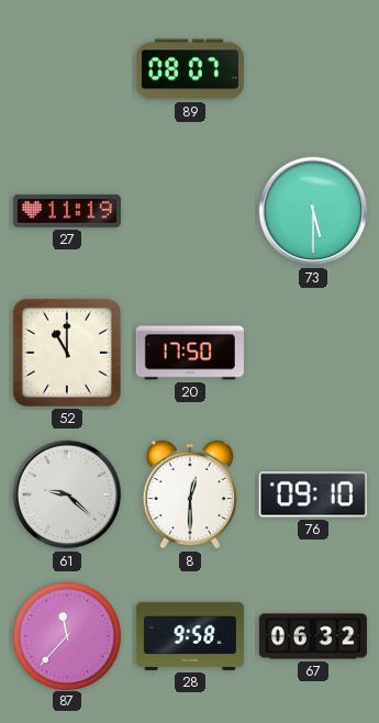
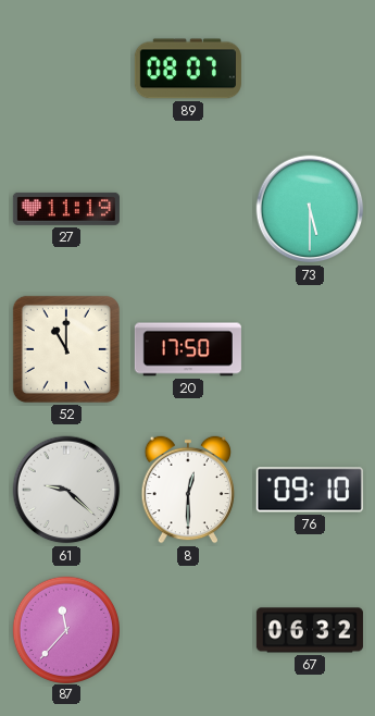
28: 9:58 -> none
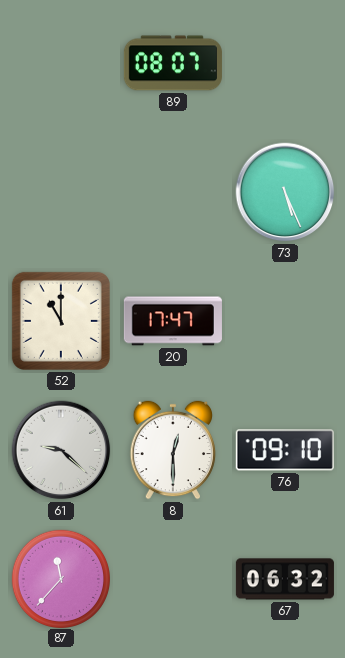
27: 11:19 -> none
73: 5:30 -> 5:26
20: 17:50 -> 17:47
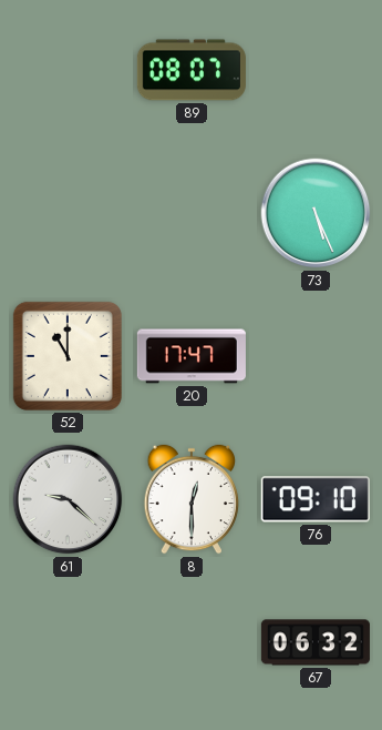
87: 11:37 -> none
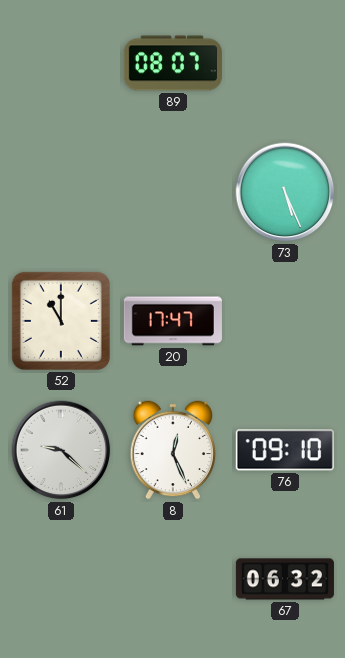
8: 12:30 -> 12:26
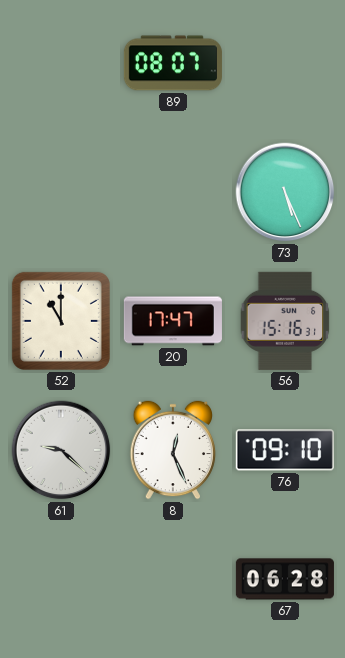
56: none -> 15:16
67: 06:32 -> 06:28
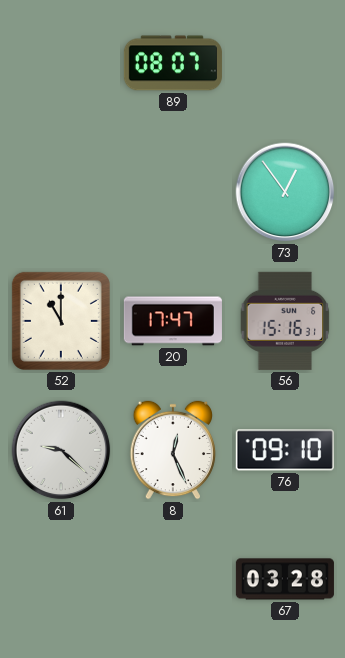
73: 5:26 -> 12:54
67: 06:28 -> 03:28
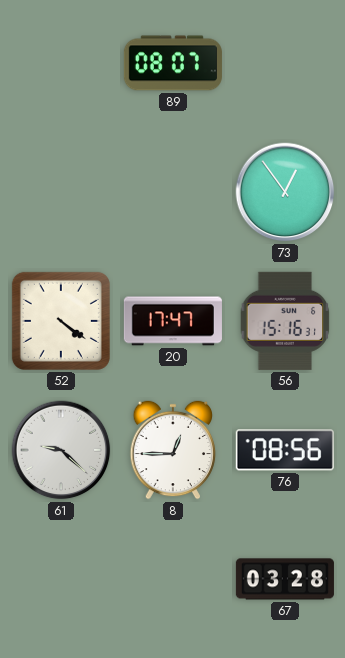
52: 11:00 -> 4:21
8: 12:26 -> 12:45
76: 09:10 -> 08:56
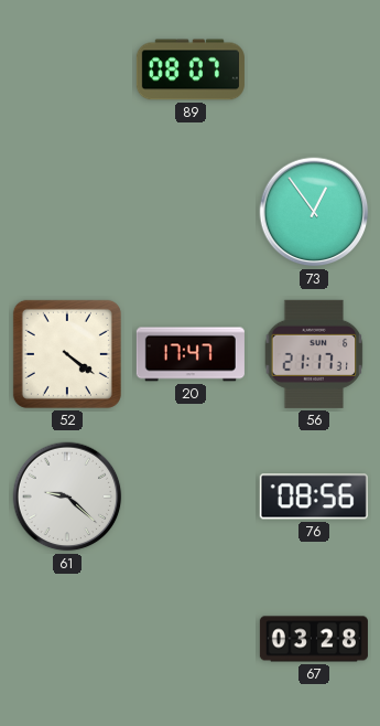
56: 15:16 -> 21:17
8: 12:45 -> none
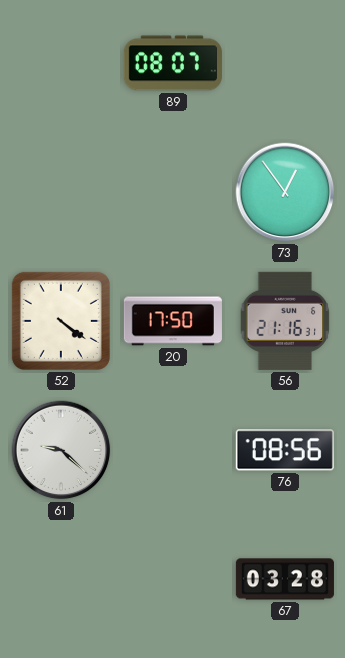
20: 17:47 -> 17:50
56: 21:17 -> 21:16
